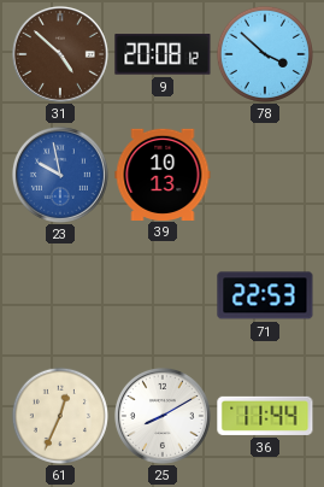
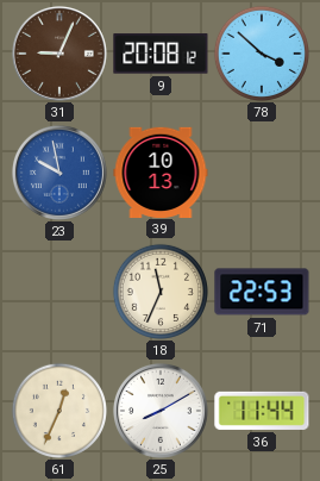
31: 4:52 -> 9:04
18: none -> 11:34
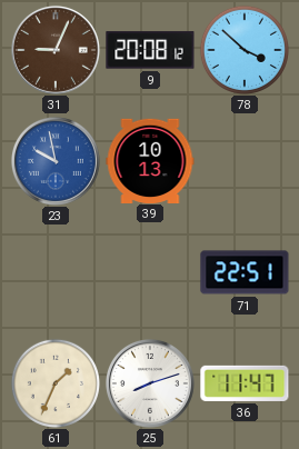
18: 11:34 -> none
71: 22:53 -> 22:51
61: 12:34 -> 1:34
25: 8:10 -> 8:12
36: 11:44 -> 11:47
